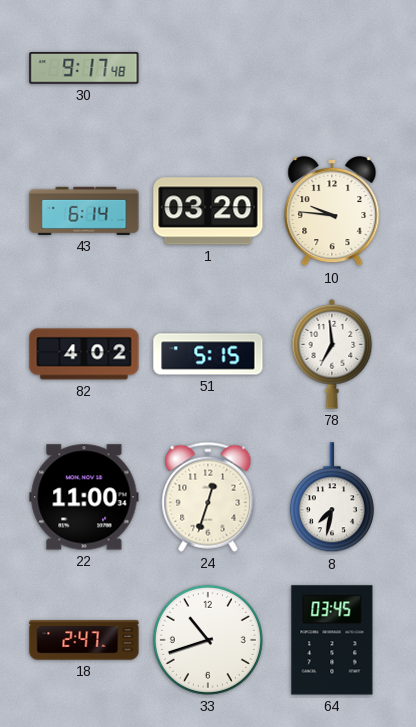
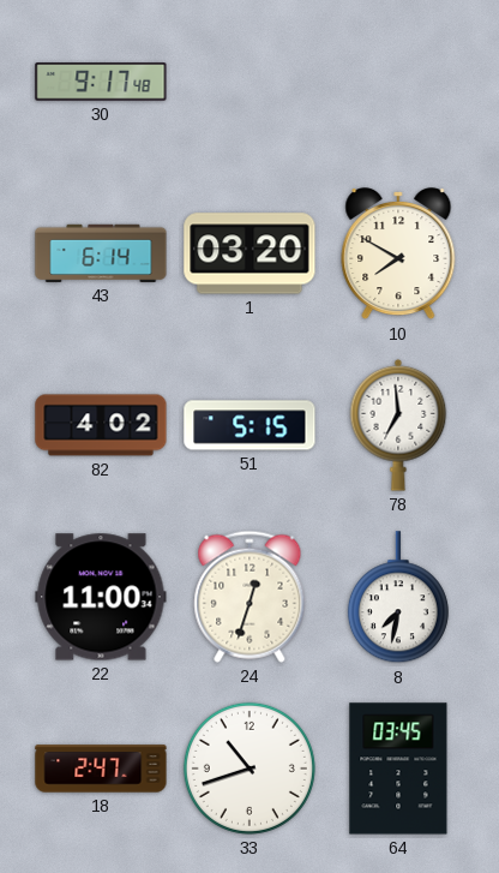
10: 9:46 -> 7:50
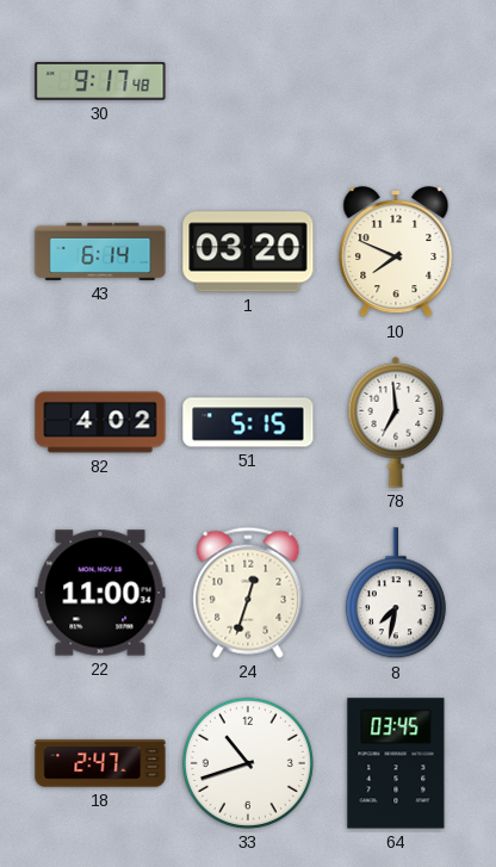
10: 7:50 -> 7:49
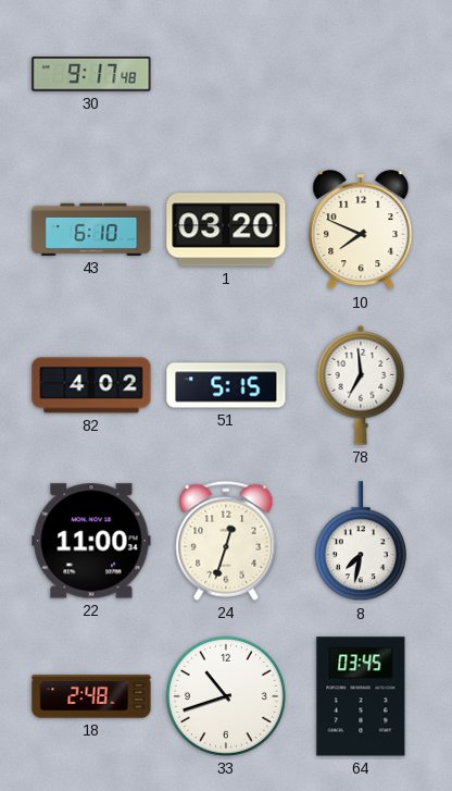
43: 6:14 -> 6:10
18: 2:47 -> 2:48
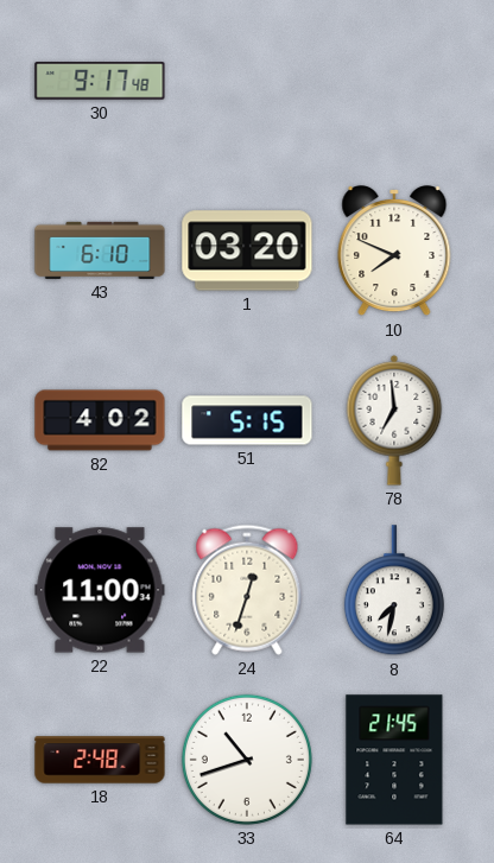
64: 03:45 -> 21:45
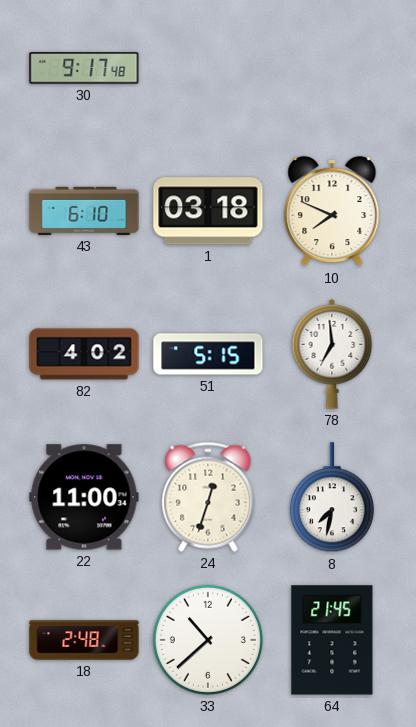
1: 03:20 -> 03:18
33: 10:42 -> 10:38
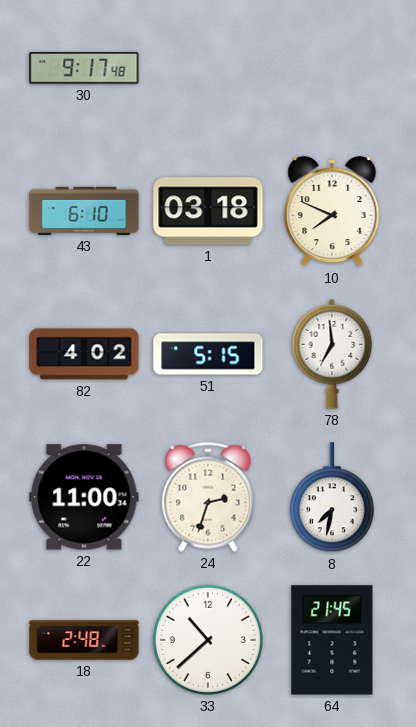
24: 12:33 -> 2:33
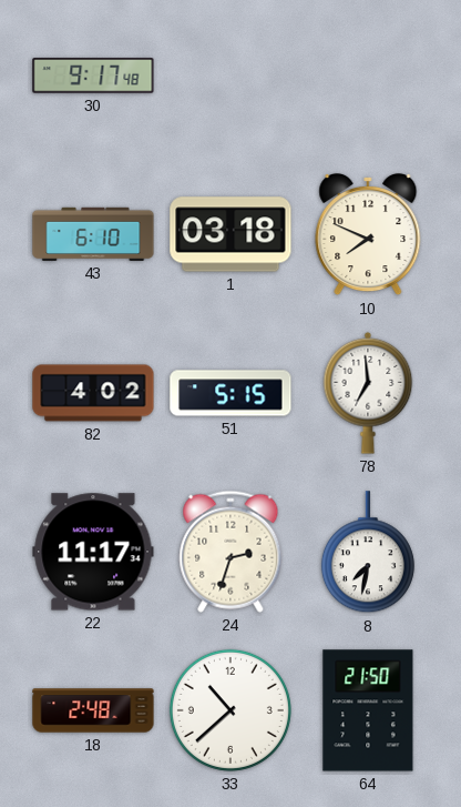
22: 11:00 -> 11:17
64: 21:45 -> 21:50
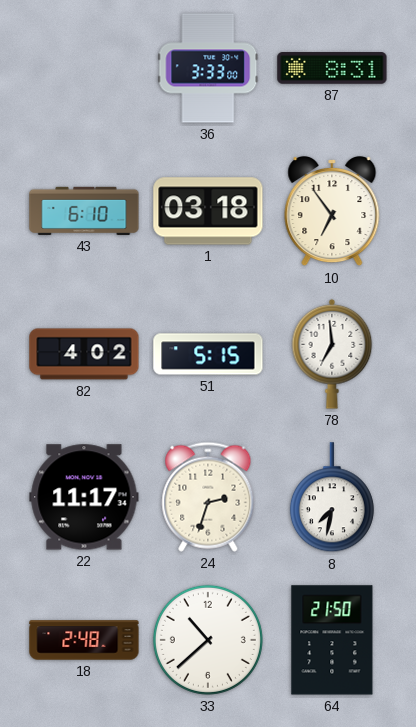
30: 9:17 -> none
36: none -> 3:33
87: none -> 8:31
10: 7:49 -> 6:54
